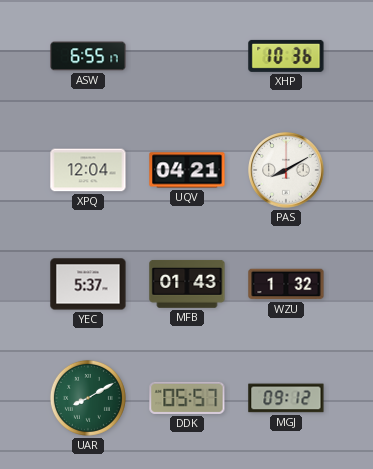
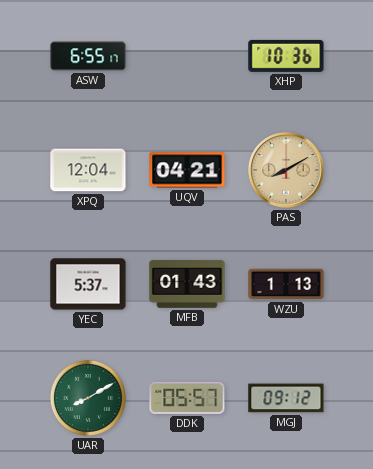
PAS dial: white -> champagne
WZU: 1:32 -> 1:13
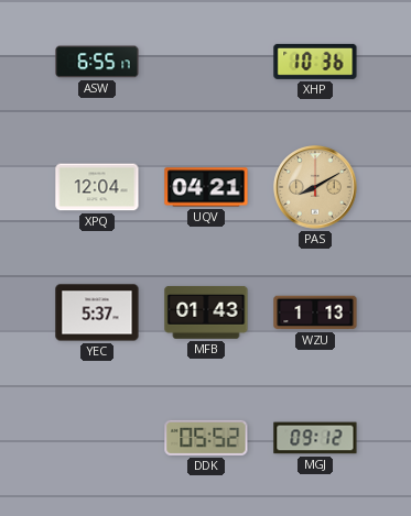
UAR: 8:10 -> none
DDK: 05:57 -> 05:52
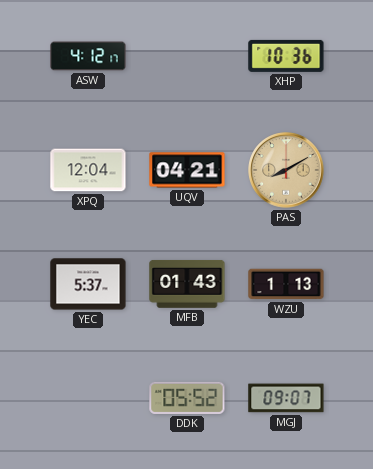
ASW: 6:55 -> 4:12
MGJ: 09:12 -> 09:07
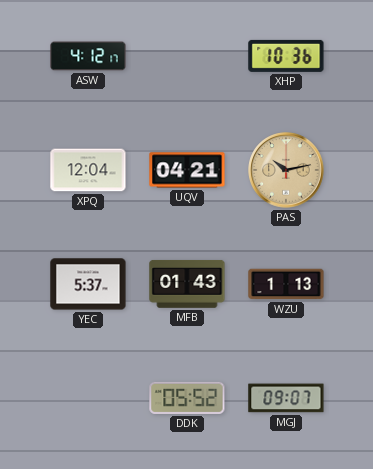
PAS: 8:10 -> 10:13
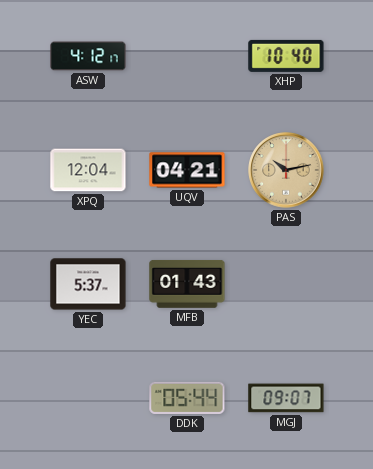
XHP: 10:36 -> 10:40
WZU: 1:13 -> none
DDK: 05:52 -> 05:44
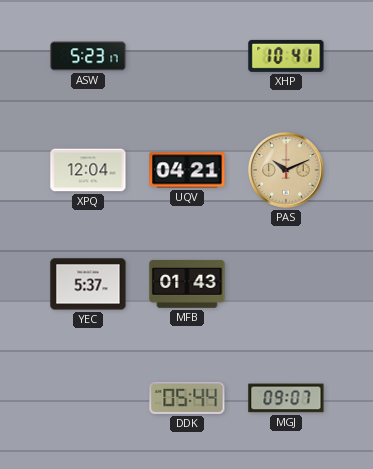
ASW: 4:12 -> 5:23
XHP: 10:40 -> 10:41
PAS: 10:13 -> 10:11
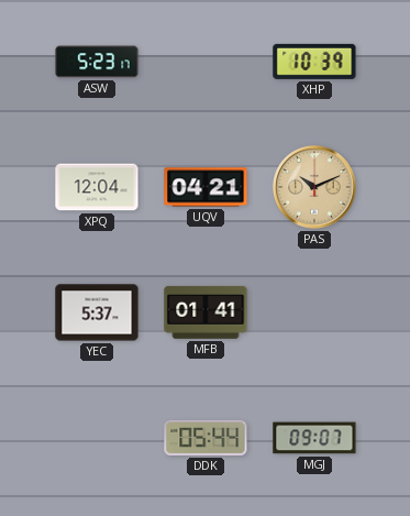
XHP: 10:41 -> 10:39
MFB: 01:43 -> 01:41
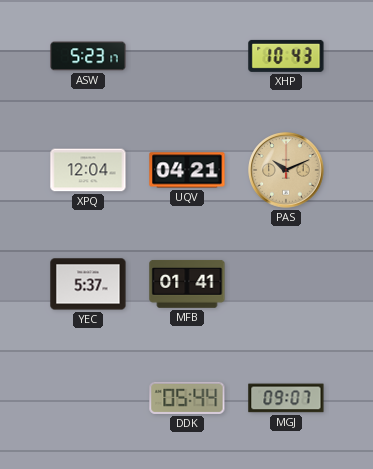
XHP: 10:39 -> 10:43
